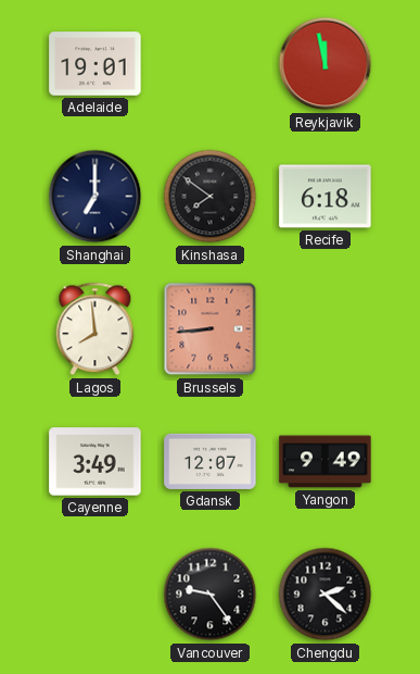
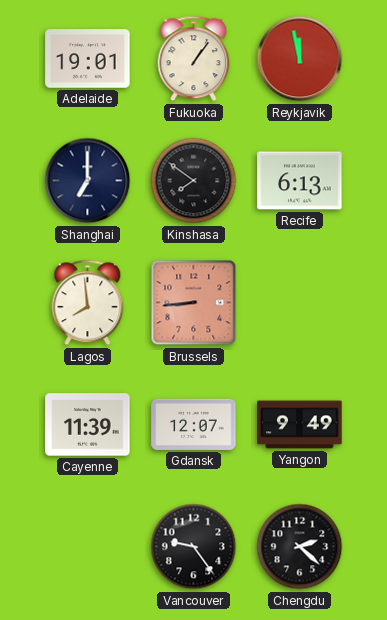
Fukuoka: none -> 1:06
Recife: 6:18 -> 6:13
Cayenne: 3:49 -> 11:39
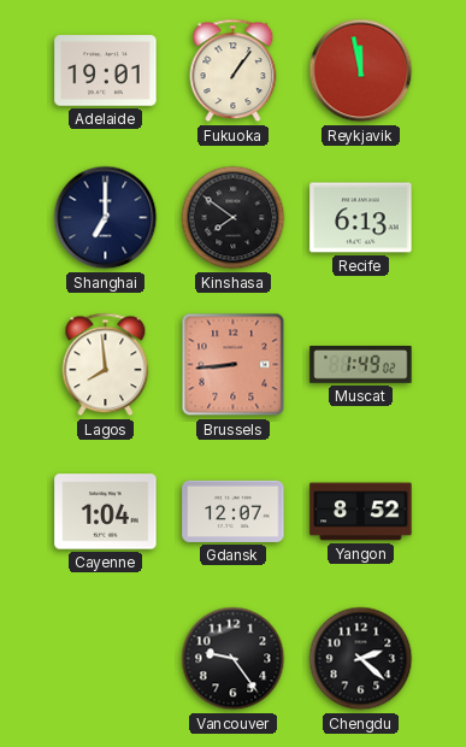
Muscat: none -> 1:49
Cayenne: 11:39 -> 1:04
Yangon: 9:49 -> 8:52
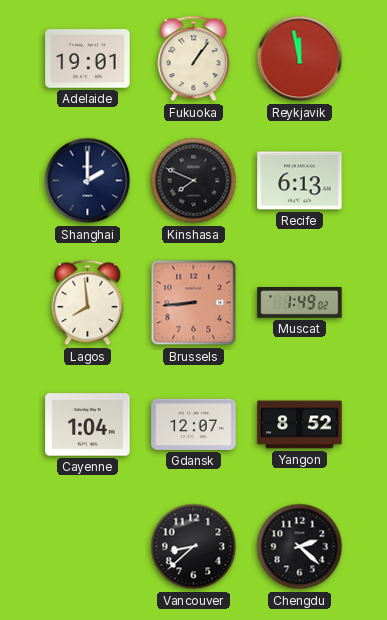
Shanghai: 7:00 -> 2:00
Kinshasa: 7:51 -> 7:49
Vancouver: 9:24 -> 8:38
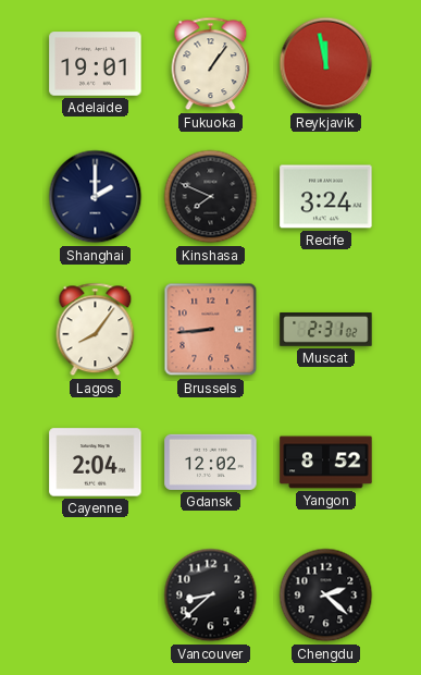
Recife: 6:13 -> 3:24
Lagos: 7:59 -> 8:06
Muscat: 1:49 -> 2:31
Cayenne: 1:04 -> 2:04
Gdansk: 12:07 -> 12:02
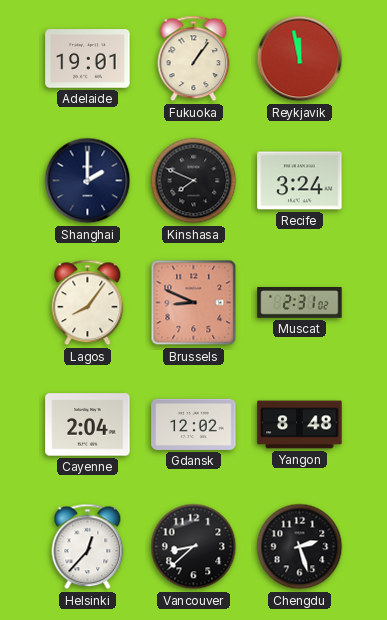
Brussels: 8:44 -> 8:49
Yangon: 8:52 -> 8:48
Helsinki: none -> 12:37
Chengdu: 2:22 -> 2:27
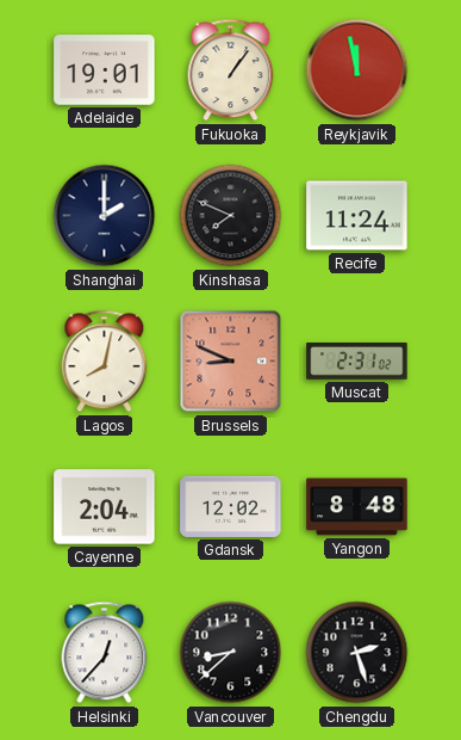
Recife: 3:24 -> 11:24
Lagos: 8:06 -> 8:02
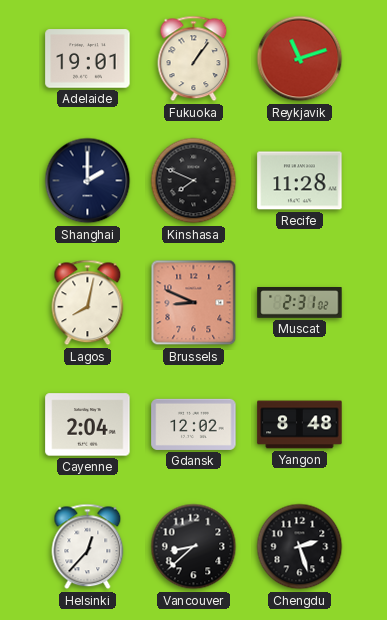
Reykjavik: 11:58 -> 11:12
Recife: 11:24 -> 11:28
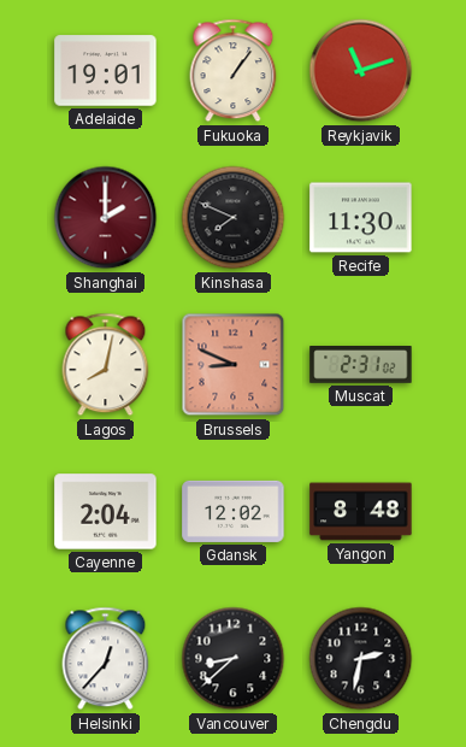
Shanghai dial: navy -> burgundy
Recife: 11:28 -> 11:30
Chengdu: 2:27 -> 2:32
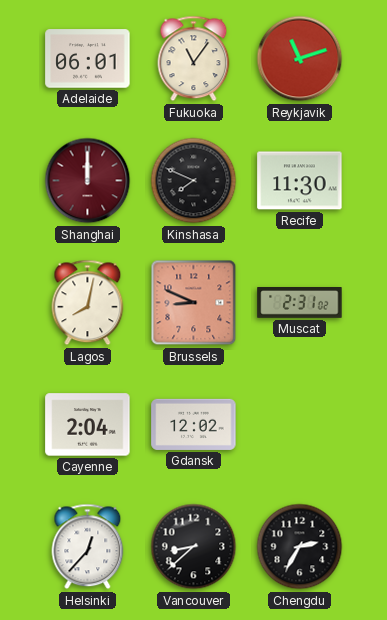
Adelaide: 19:01 -> 06:01
Fukuoka: 1:06 -> 11:06
Shanghai: 2:00 -> 12:00
Yangon: 8:48 -> none
Chengdu: 2:32 -> 2:35
